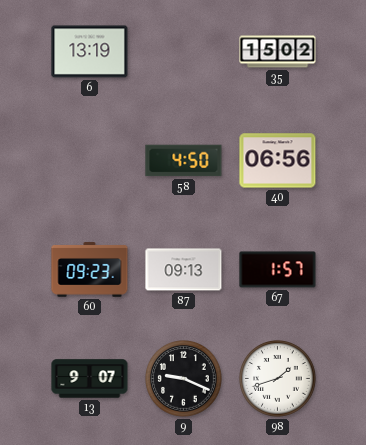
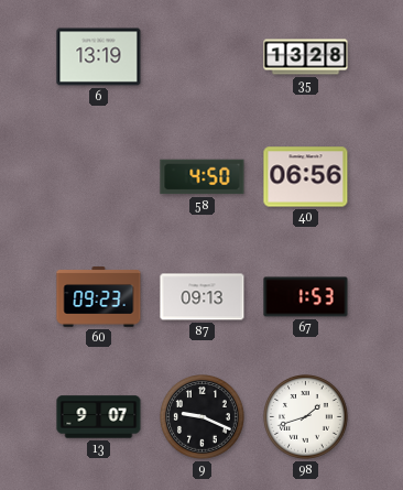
35: 15:02 -> 13:28
67: 1:57 -> 1:53
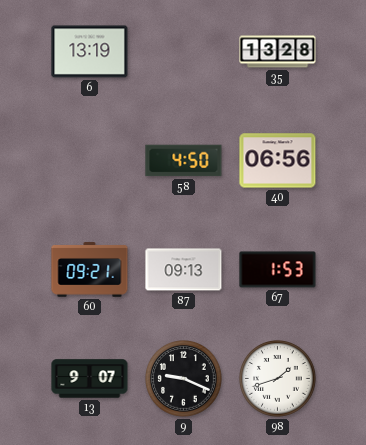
60: 09:23 -> 09:21
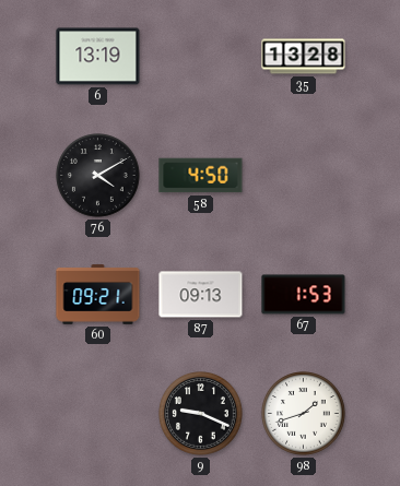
76: none -> 4:10
40: 06:56 -> none
13: 9:07 -> none
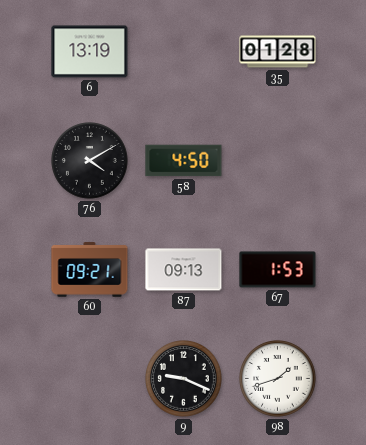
35: 13:28 -> 01:28
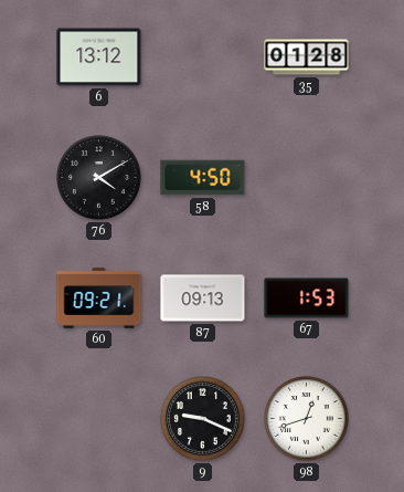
6: 13:19 -> 13:12
98: 1:42 -> 12:42
